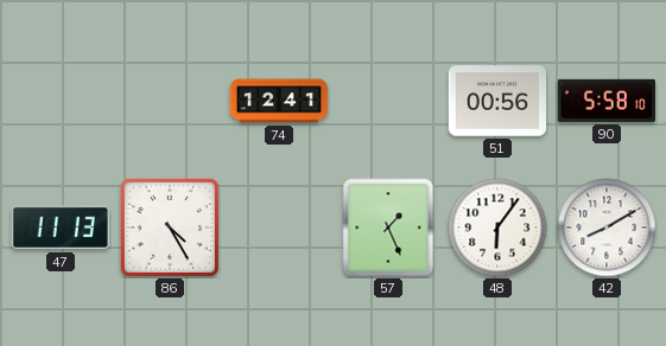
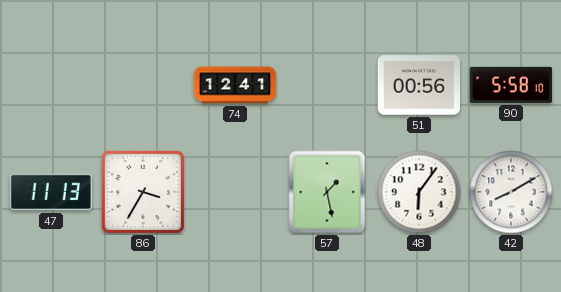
86: 4:25 -> 3:35
57: 1:26 -> 1:28
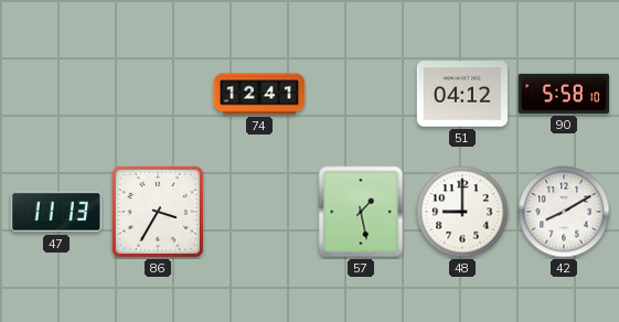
51: 00:56 -> 04:12
48: 6:06 -> 9:00
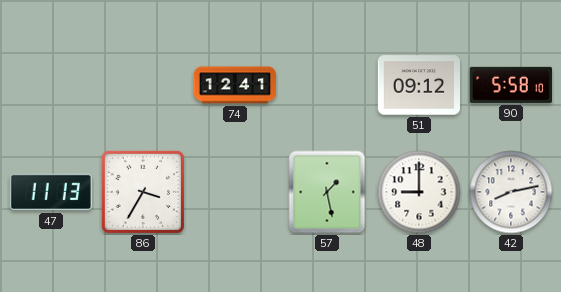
51: 04:12 -> 09:12
42: 8:10 -> 8:13
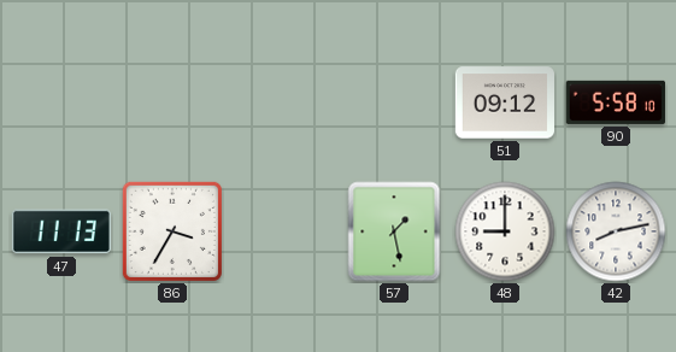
74: 12:41 -> none
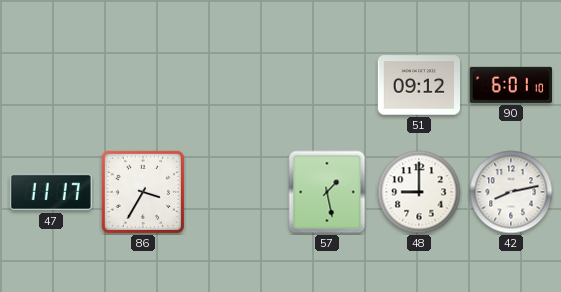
90: 5:58 -> 6:01
47: 11:13 -> 11:17
